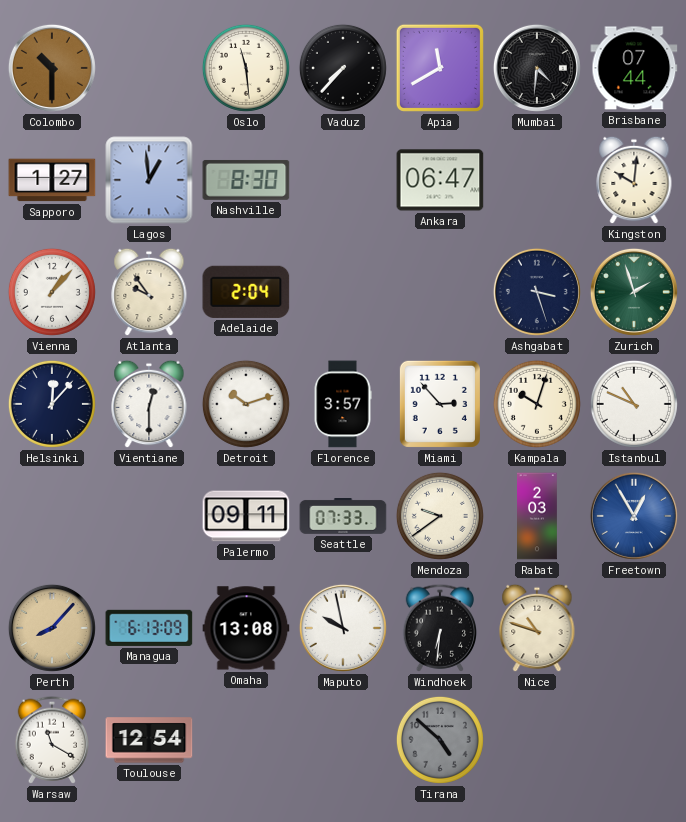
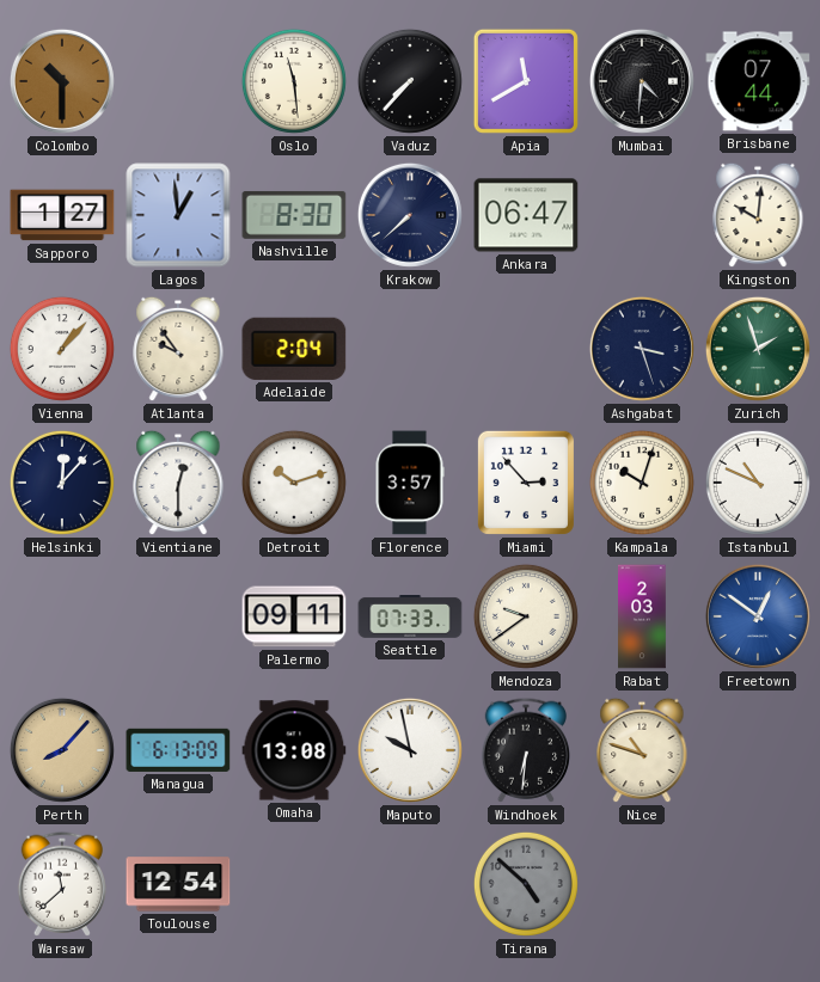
Krakow: none -> 7:38
Freetown: 12:55 -> 12:51
Warsaw: 11:20 -> 11:38
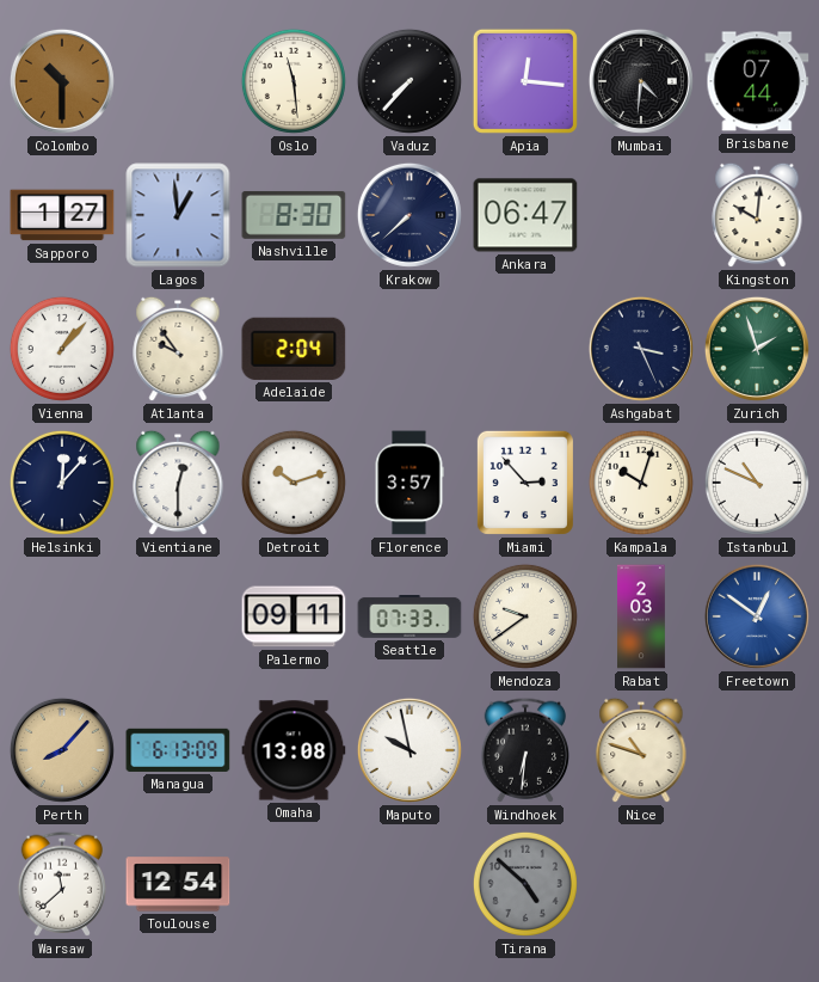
Apia: 11:40 -> 12:16
Ashgabat: 3:27 -> 3:26
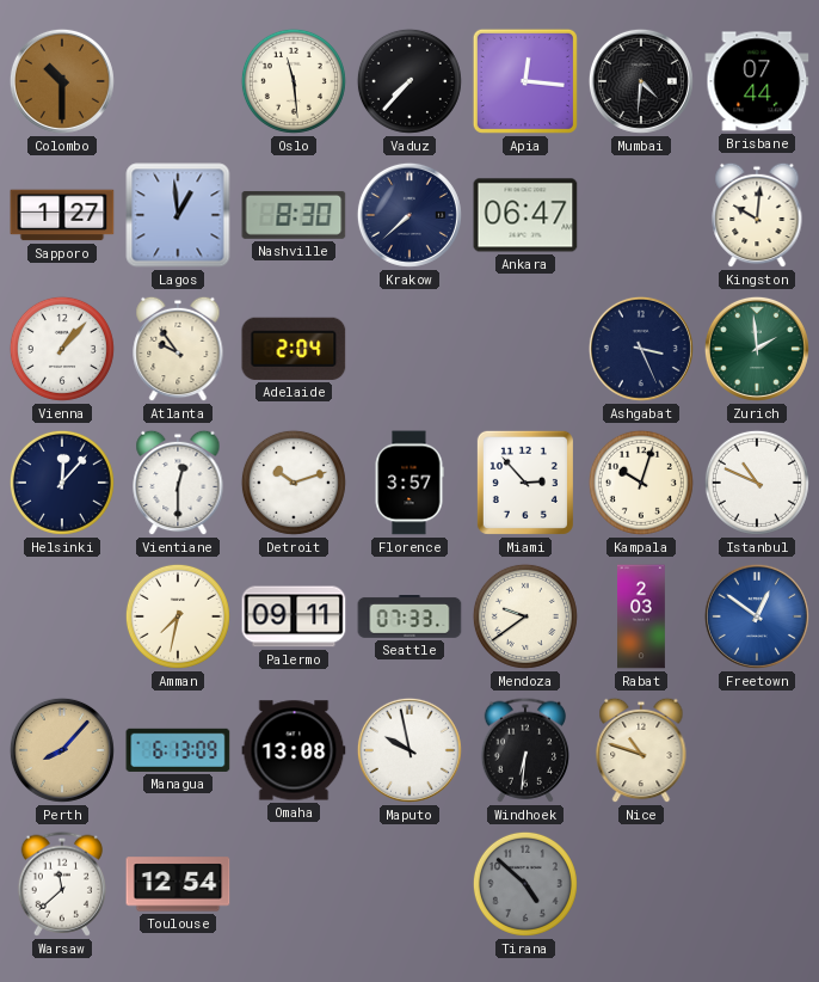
Zurich: 1:57 -> 1:59
Amman: none -> 7:32
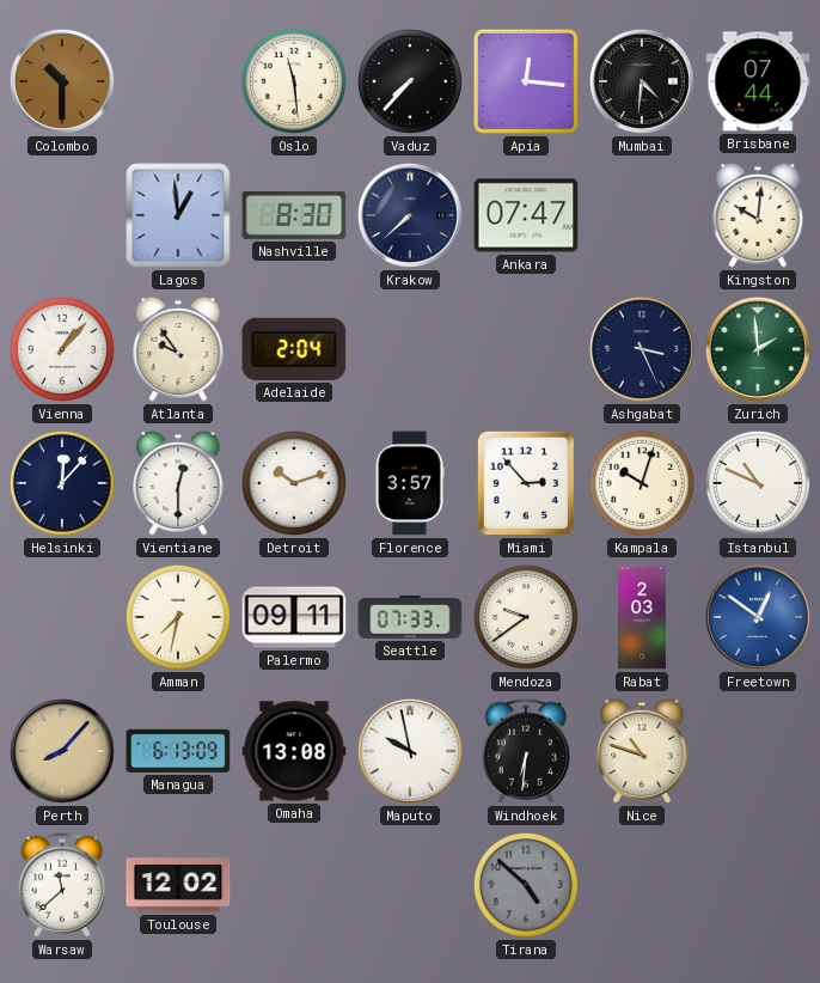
Sapporo: 1:27 -> none
Ankara: 06:47 -> 07:47
Toulouse: 12:54 -> 12:02
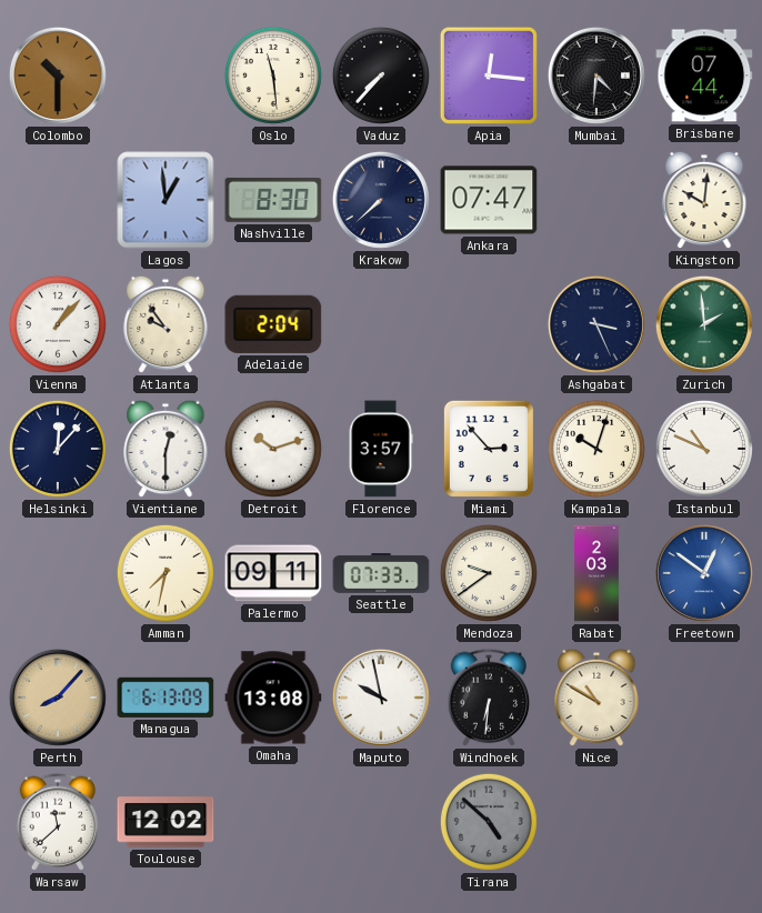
Nice: 10:48 -> 10:50
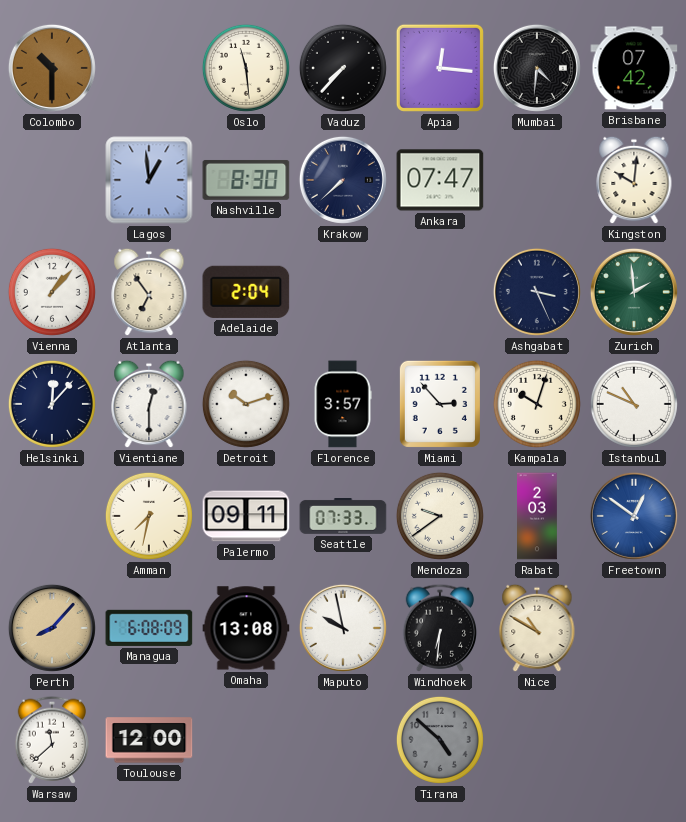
Brisbane: 07:44 -> 07:42
Atlanta: 9:54 -> 6:54
Managua: 6:13 -> 6:08
Toulouse: 12:02 -> 12:00
